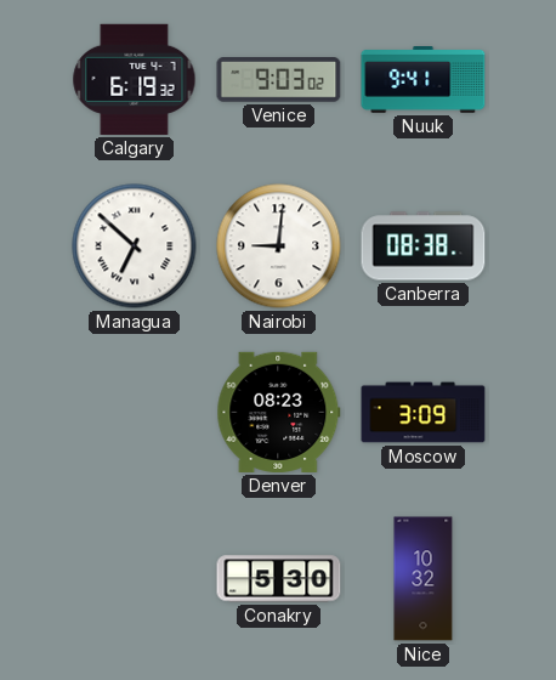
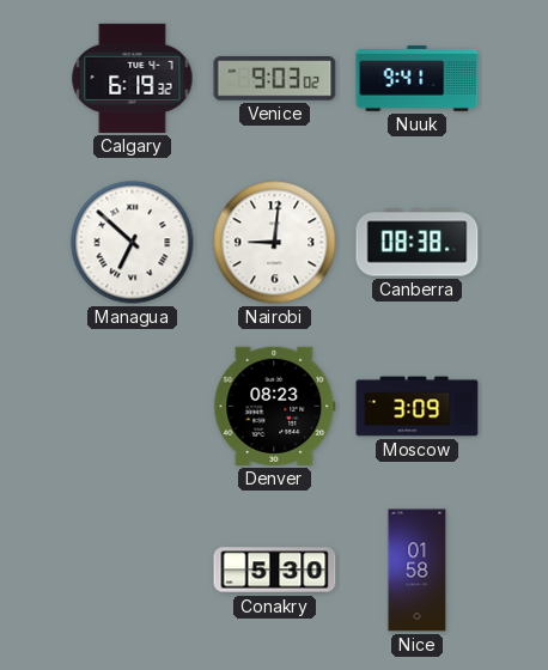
Nice: 10:32 -> 01:58
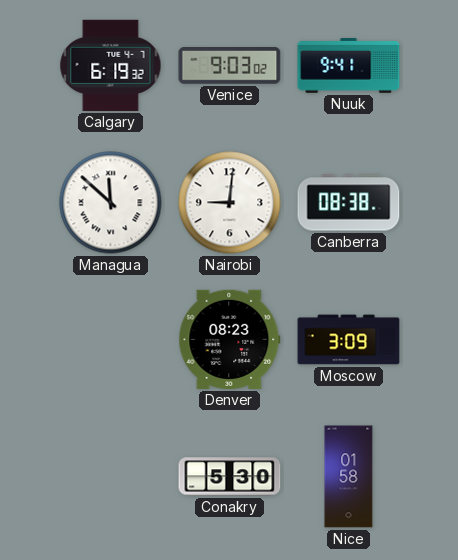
Managua: 6:52 -> 11:52
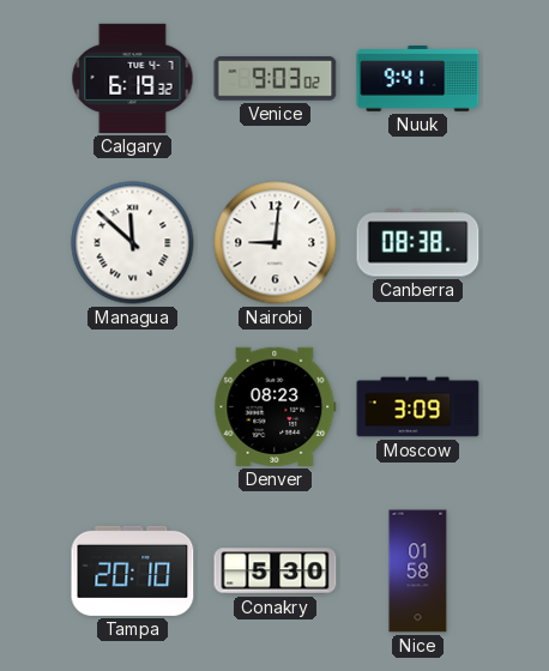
Tampa: none -> 20:10
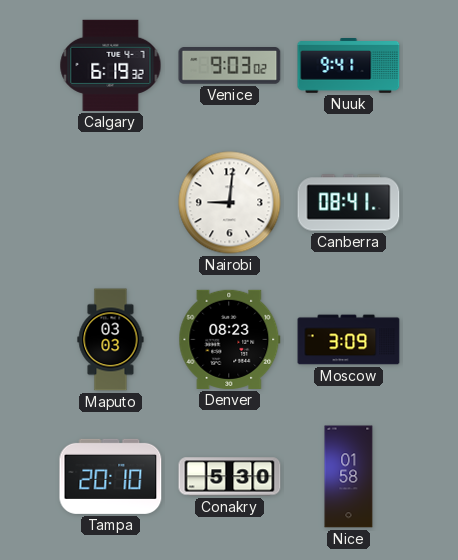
Managua: 11:52 -> none
Canberra: 08:38 -> 08:41
Maputo: none -> 03:03
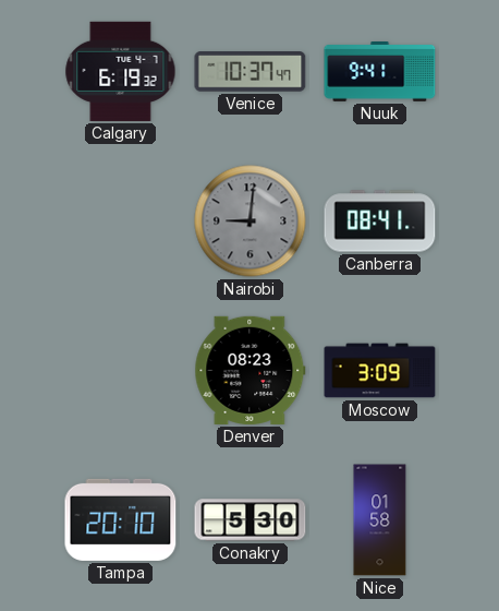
Venice: 9:03 -> 10:37
Nairobi dial: white -> grey
Maputo: 03:03 -> none
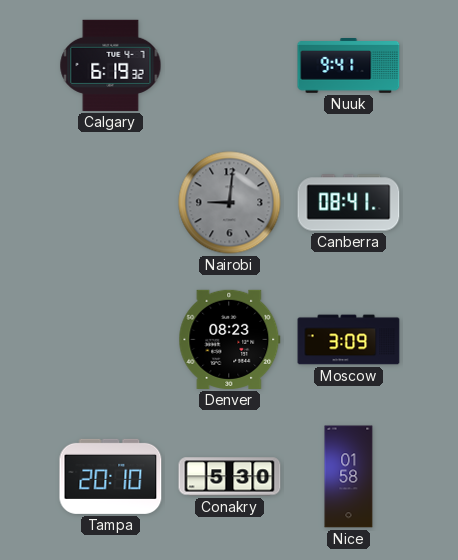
Venice: 10:37 -> none
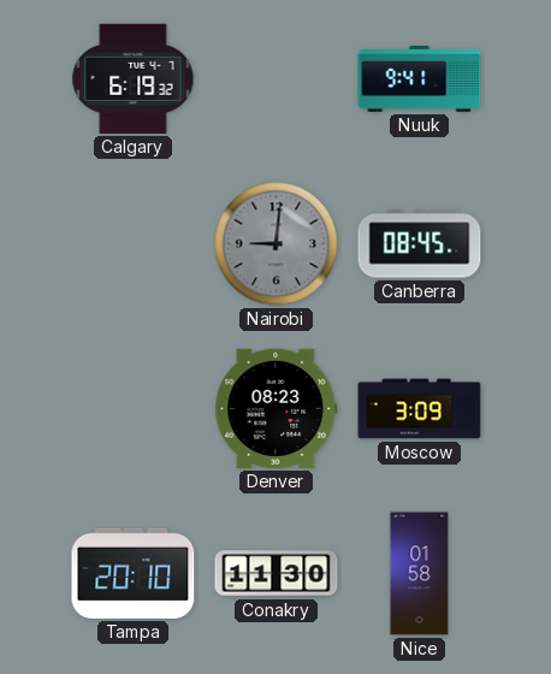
Canberra: 08:41 -> 08:45
Conakry: 5:30 -> 11:30
